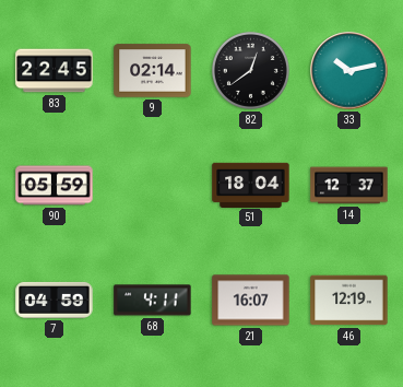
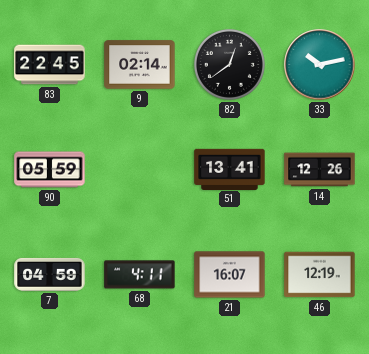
51: 18:04 -> 13:41
14: 12:37 -> 12:26
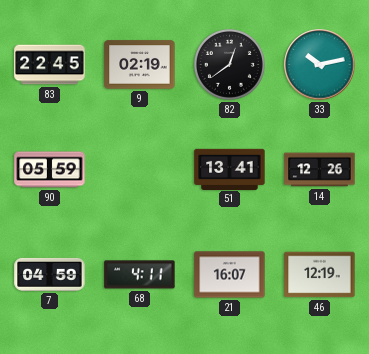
9: 02:14 -> 02:19
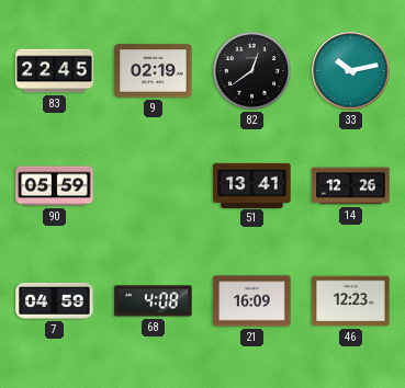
68: 4:11 -> 4:08
21: 16:07 -> 16:09
46: 12:19 -> 12:23
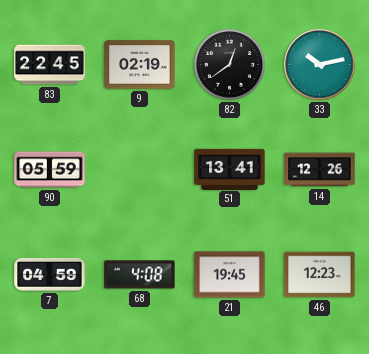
21: 16:09 -> 19:45
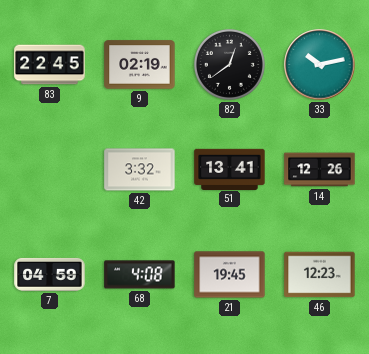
90: 05:59 -> none
42: none -> 3:32
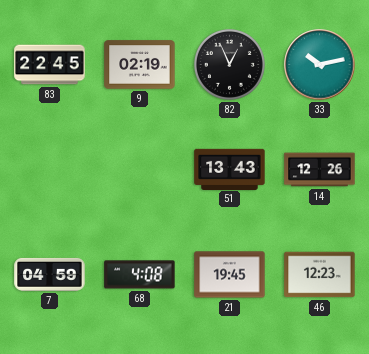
82: 12:39 -> 12:56
42: 3:32 -> none
51: 13:41 -> 13:43
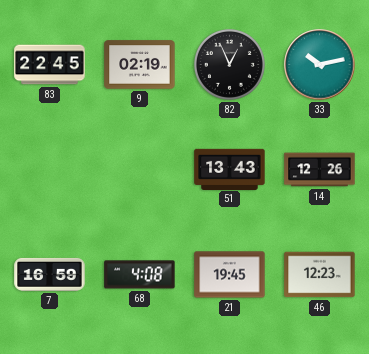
7: 04:59 -> 16:59
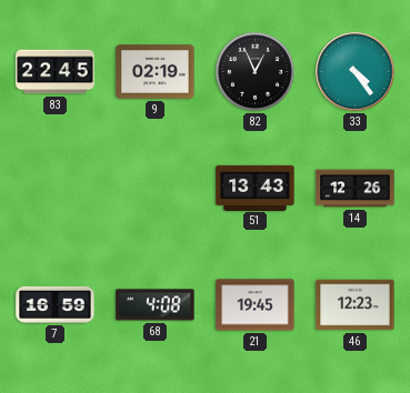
33: 10:13 -> 4:24
